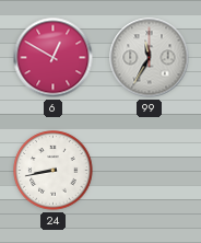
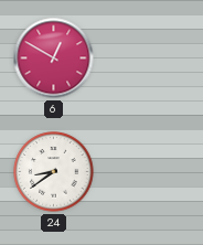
99: 11:35 -> none
24: 8:43 -> 8:39
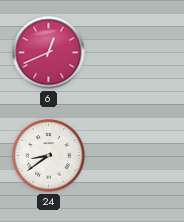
6: 12:50 -> 12:41
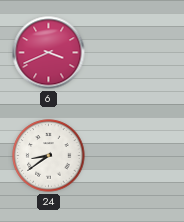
6: 12:41 -> 3:41
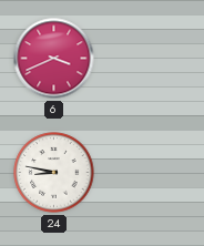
24: 8:39 -> 8:47
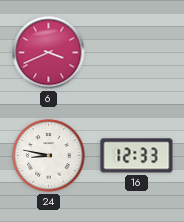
16: none -> 12:33
